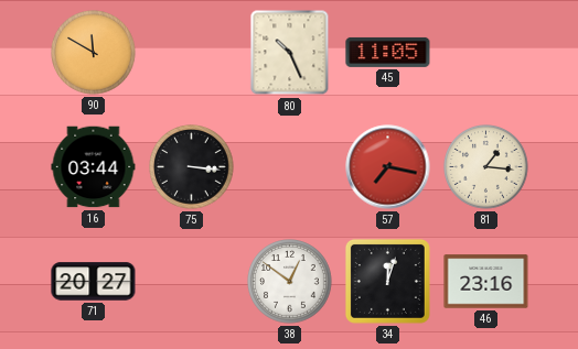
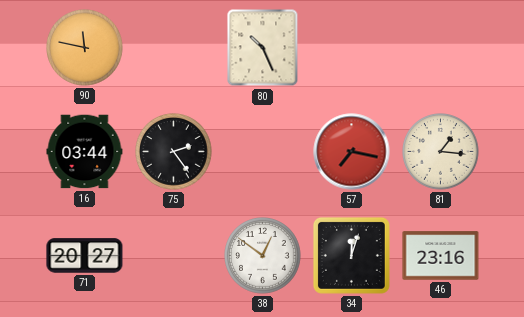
90: 11:50 -> 11:47
45: 11:05 -> none
75: 3:16 -> 2:24
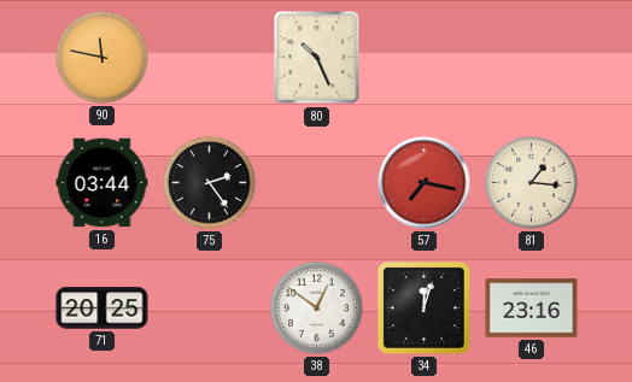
71: 20:27 -> 20:25
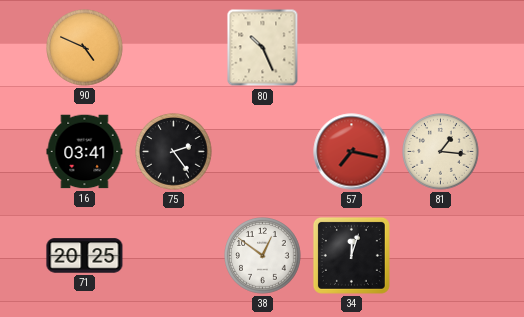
90: 11:47 -> 4:49
16: 03:44 -> 03:41
46: 23:16 -> none
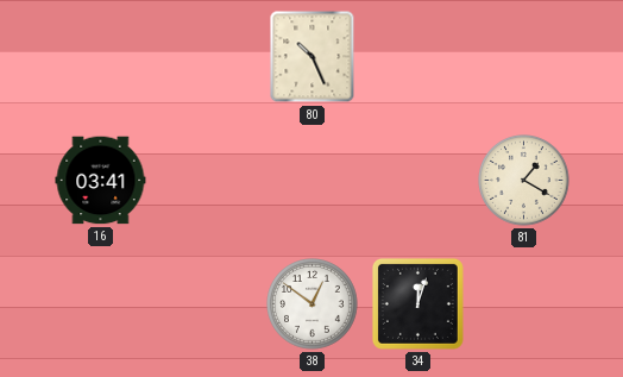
90: 4:49 -> none
75: 2:24 -> none
57: 7:17 -> none
81: 1:16 -> 1:20
71: 20:25 -> none
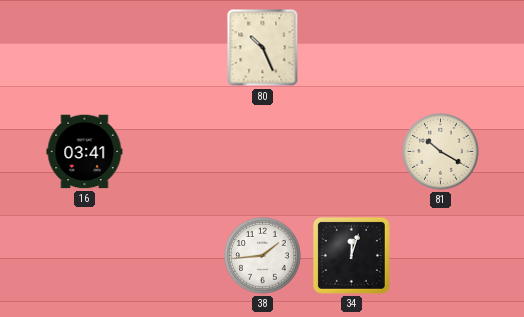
81: 1:20 -> 10:20
38: 12:51 -> 1:44
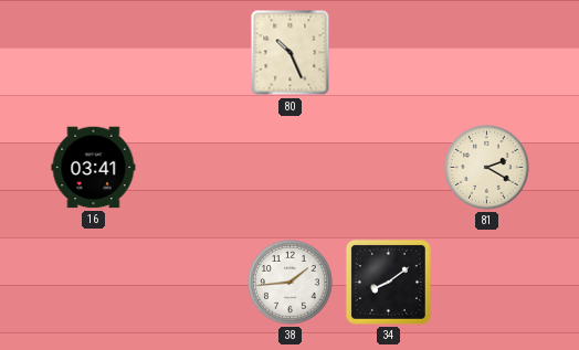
81: 10:20 -> 2:20
34: 12:03 -> 8:09
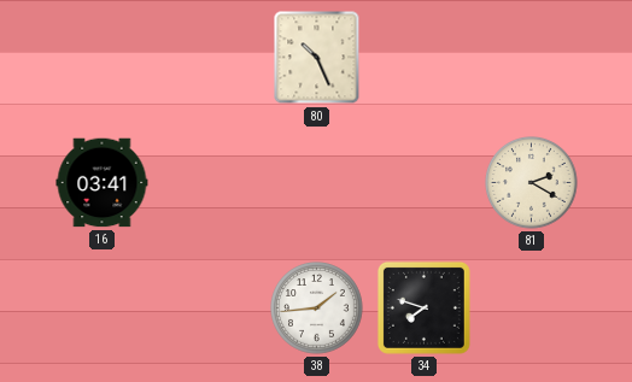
34: 8:09 -> 7:48
